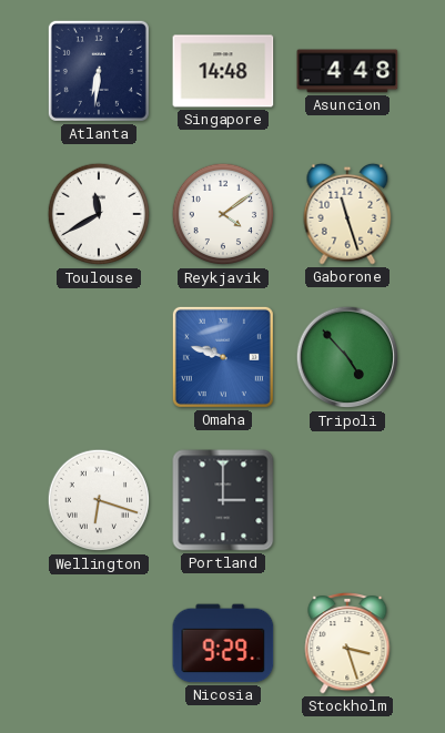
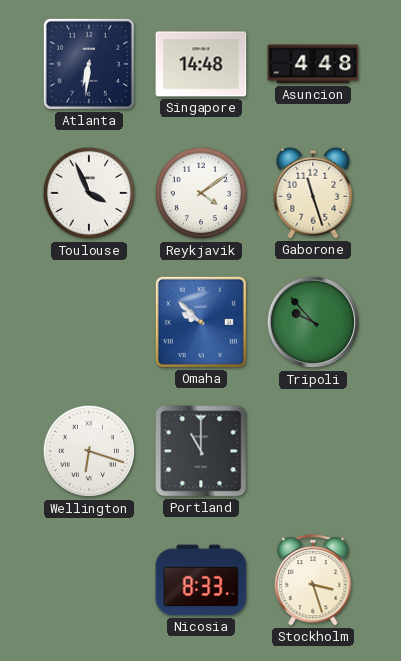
Toulouse: 11:40 -> 3:56
Omaha: 9:48 -> 9:52
Tripoli: 4:53 -> 9:53
Portland: 3:00 -> 11:00
Nicosia: 9:29 -> 8:33
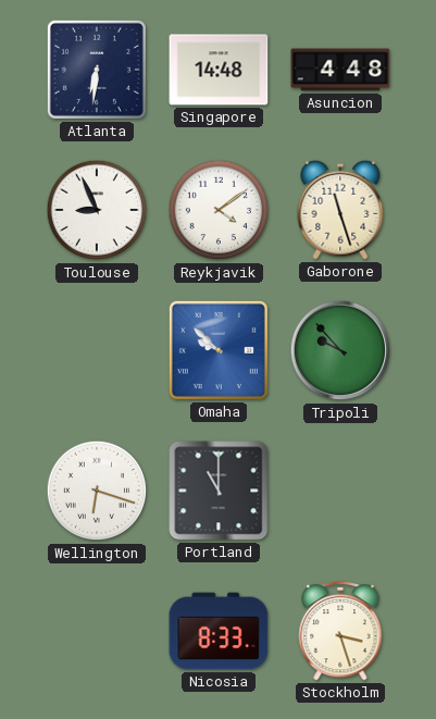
Toulouse: 3:56 -> 8:56
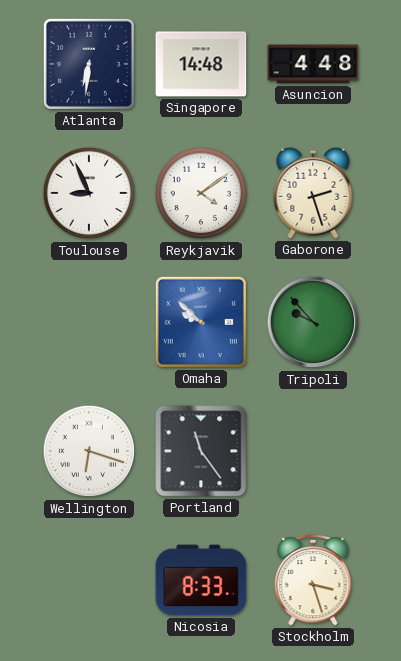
Gaborone: 11:27 -> 2:27
Portland: 11:00 -> 11:24
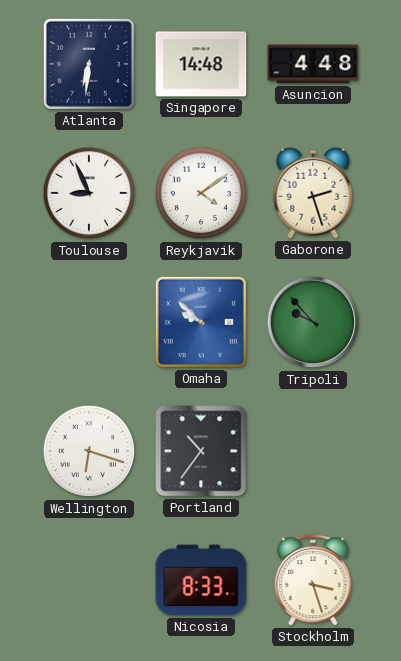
Portland: 11:24 -> 10:36
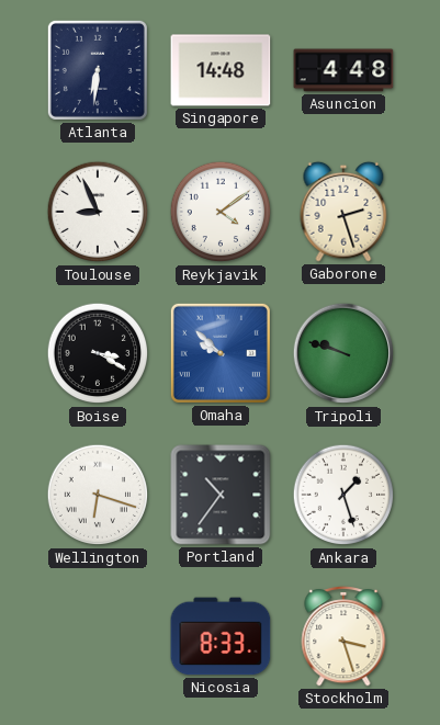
Boise: none -> 3:20
Tripoli: 9:53 -> 9:48
Ankara: none -> 1:27
